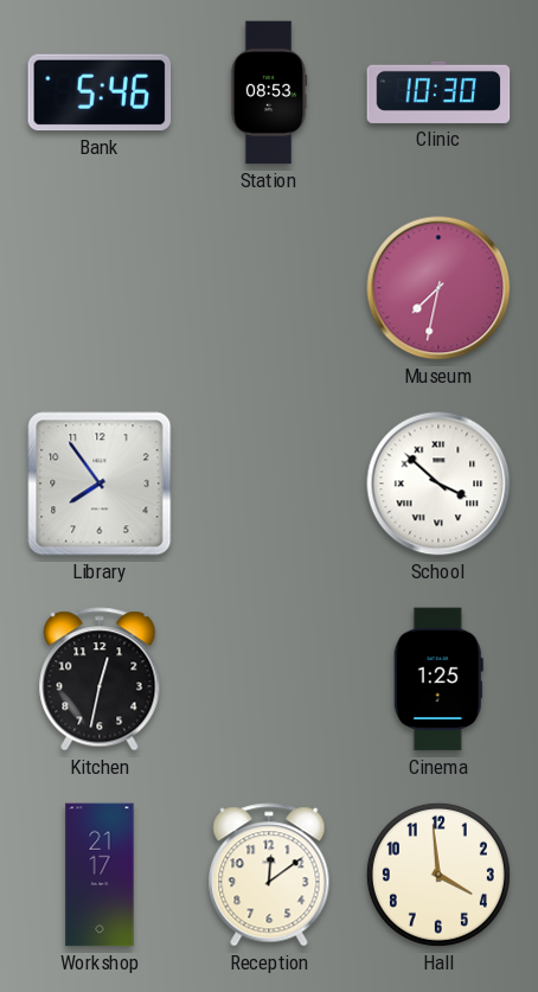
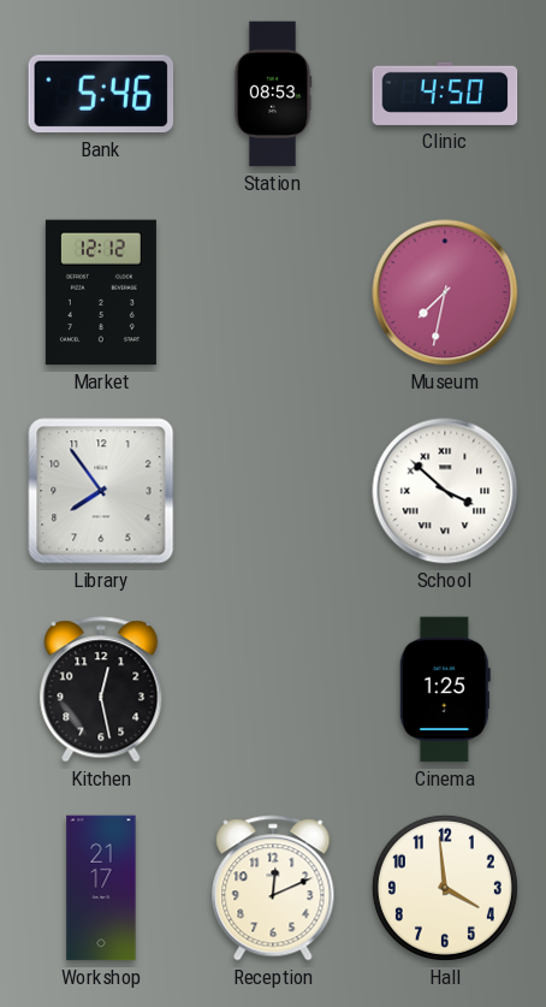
Clinic: 10:30 -> 4:50
Market: none -> 12:12
Kitchen: 12:32 -> 12:28
Reception: 12:09 -> 12:11
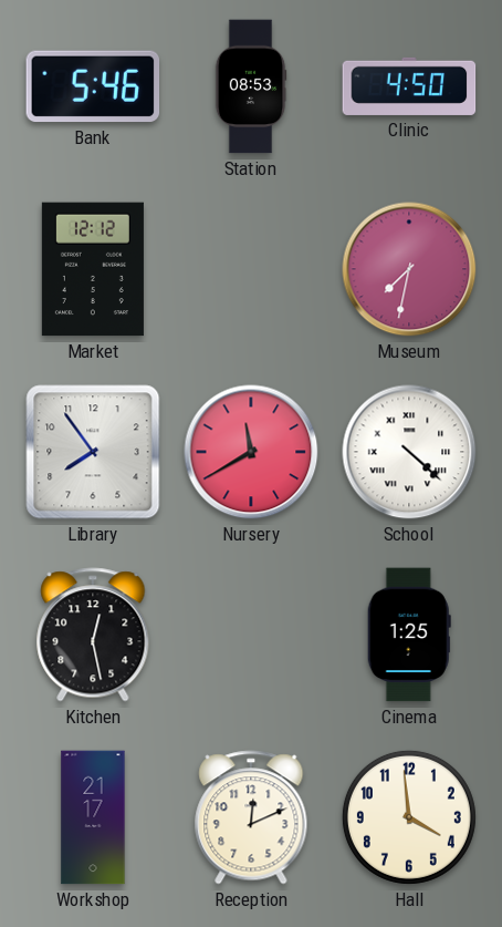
Nursery: none -> 11:40
School: 3:52 -> 4:22
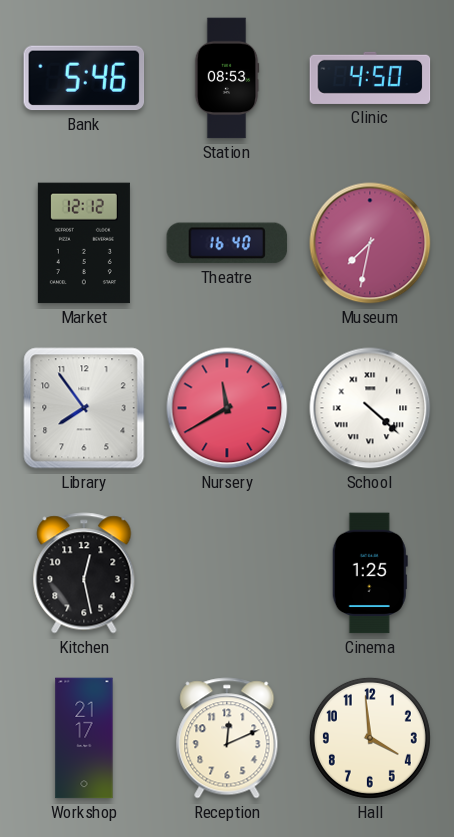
Theatre: none -> 16:40
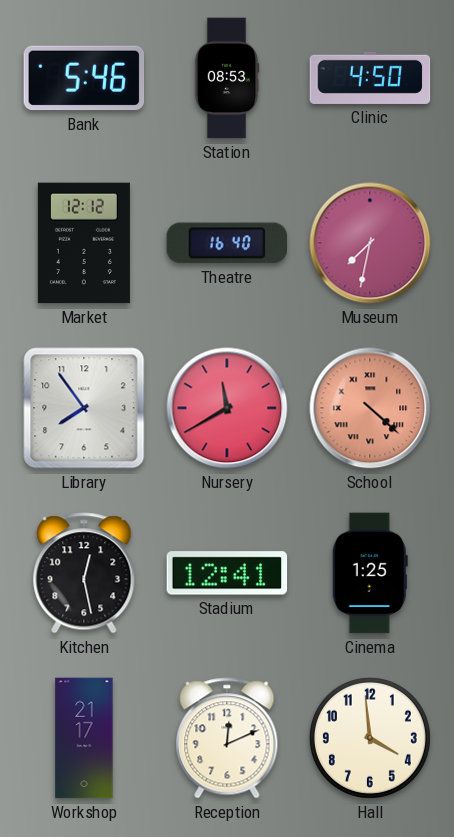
School dial: white -> salmon
Stadium: none -> 12:41
